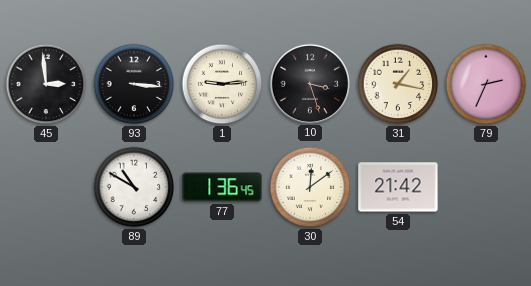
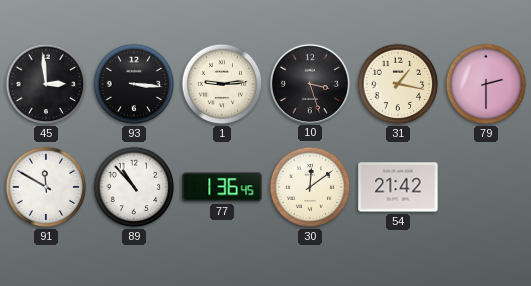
79: 2:34 -> 2:30
91: none -> 11:50
89: 10:50 -> 10:53
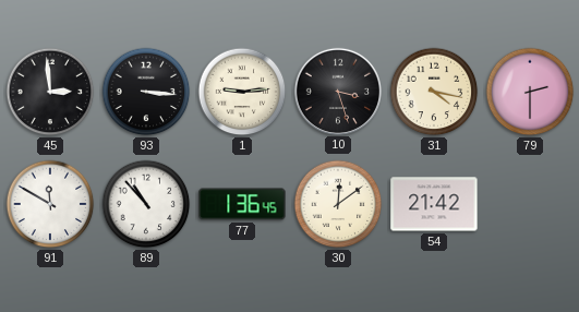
31: 1:17 -> 4:17
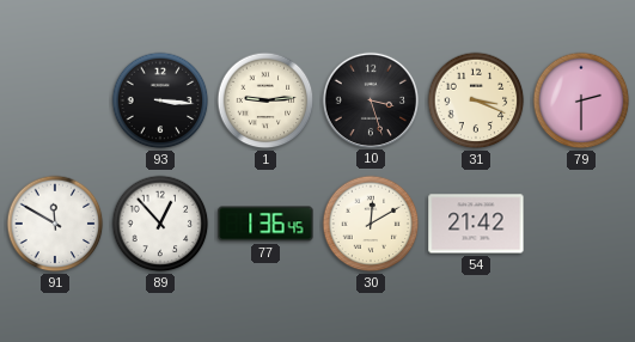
45: 2:59 -> none
31: 4:17 -> 3:19
89: 10:53 -> 12:53
30: 12:09 -> 12:10
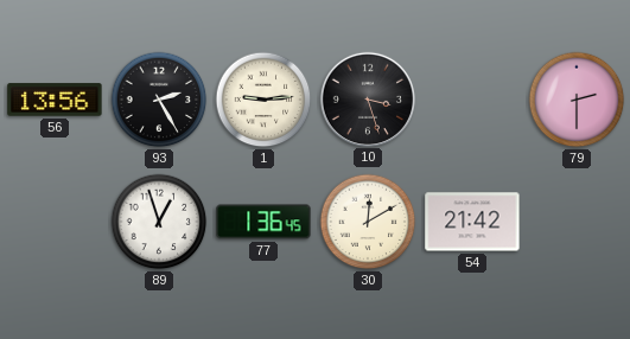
56: none -> 13:56
93: 3:16 -> 2:25
31: 3:19 -> none
91: 11:50 -> none
89: 12:53 -> 12:57
